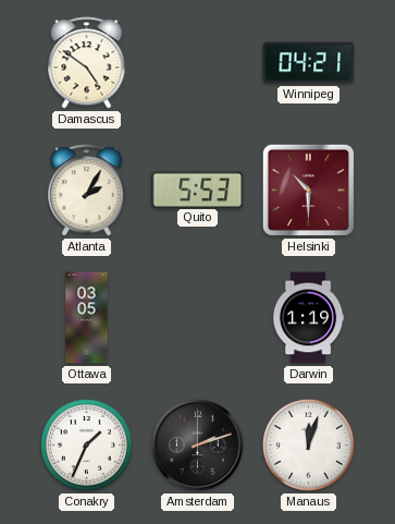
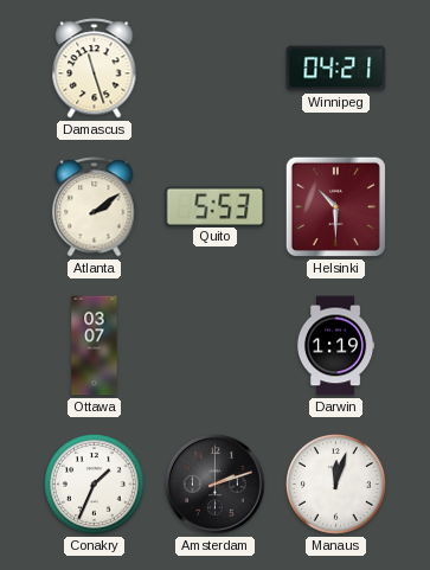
Damascus: 4:51 -> 11:27
Atlanta: 2:05 -> 2:09
Ottawa: 03:05 -> 03:07
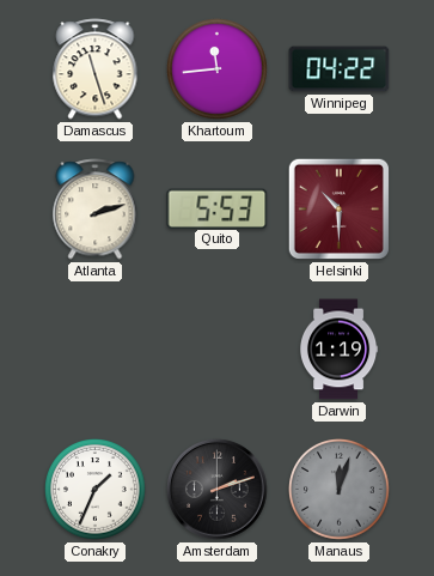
Khartoum: none -> 11:44
Winnipeg: 04:21 -> 04:22
Atlanta: 2:09 -> 2:12
Ottawa: 03:07 -> none
Manaus dial: white -> grey
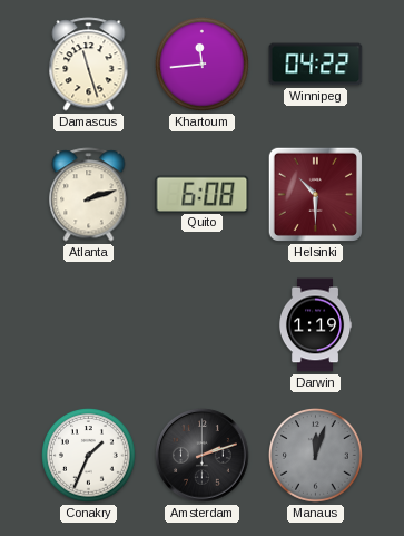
Quito: 5:53 -> 6:08
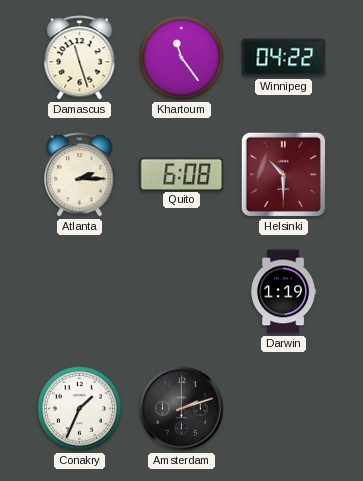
Khartoum: 11:44 -> 11:24
Atlanta: 2:12 -> 2:15
Manaus: 12:03 -> none
